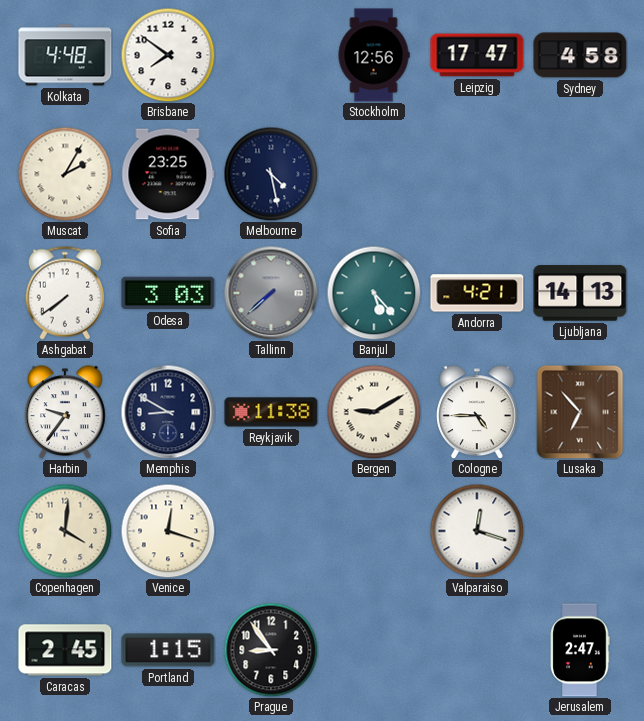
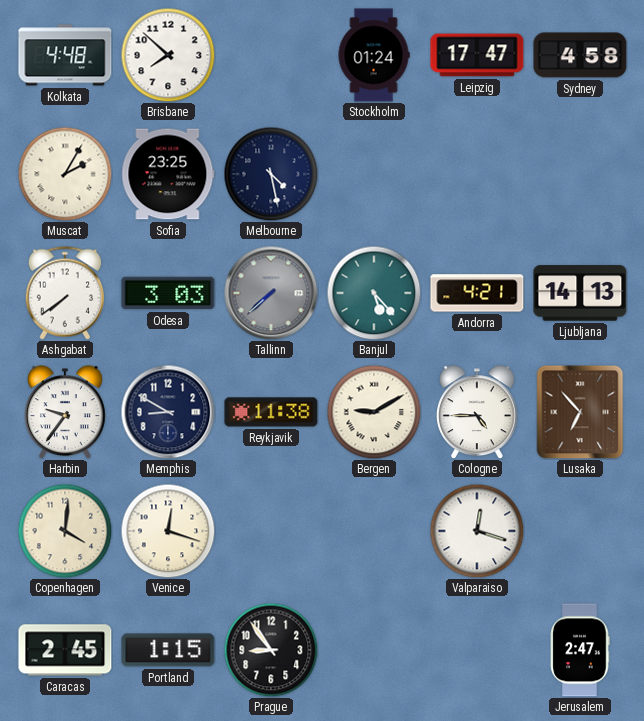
Brisbane: 7:51 -> 7:52
Stockholm: 12:56 -> 01:24
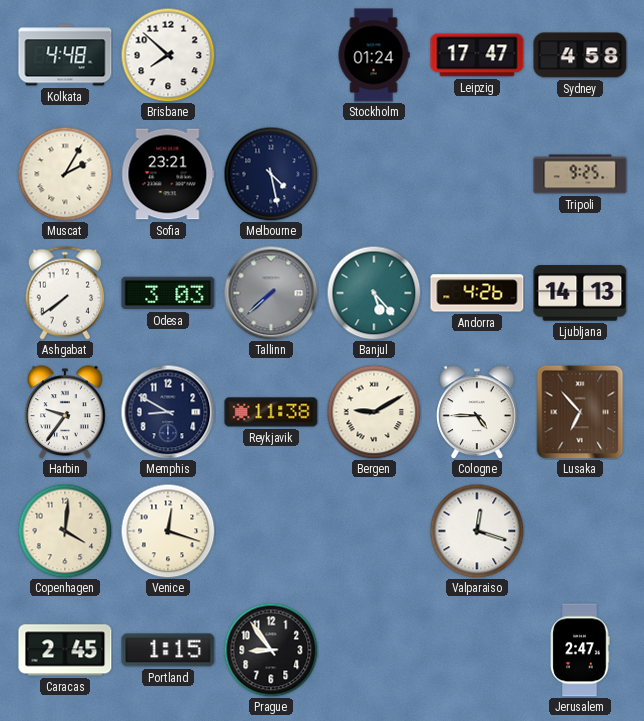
Sofia: 23:25 -> 23:21
Tripoli: none -> 9:25
Andorra: 4:21 -> 4:26
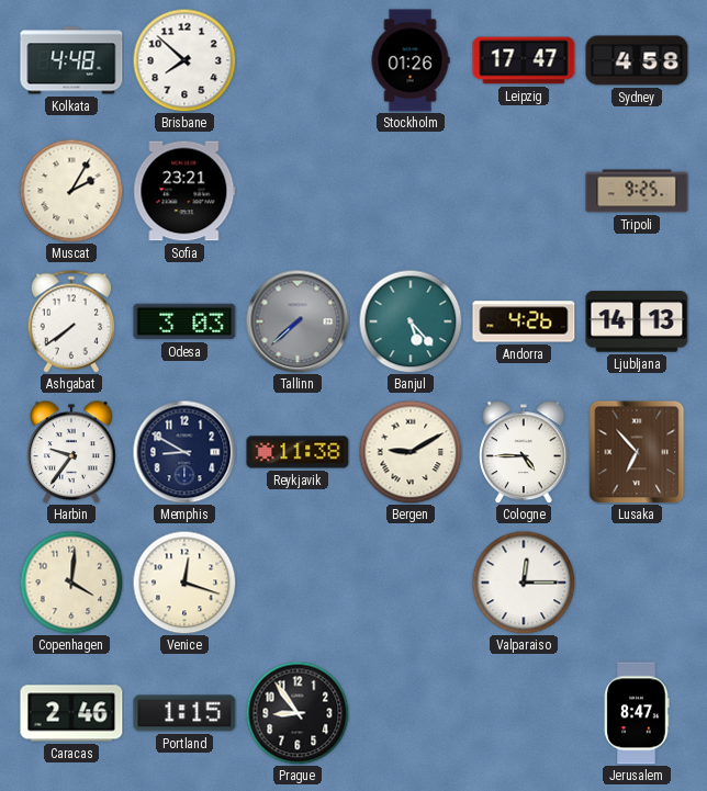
Stockholm: 01:24 -> 01:26
Melbourne: 4:28 -> none
Valparaiso: 12:18 -> 12:15
Caracas: 2:45 -> 2:46
Jerusalem: 2:47 -> 8:47
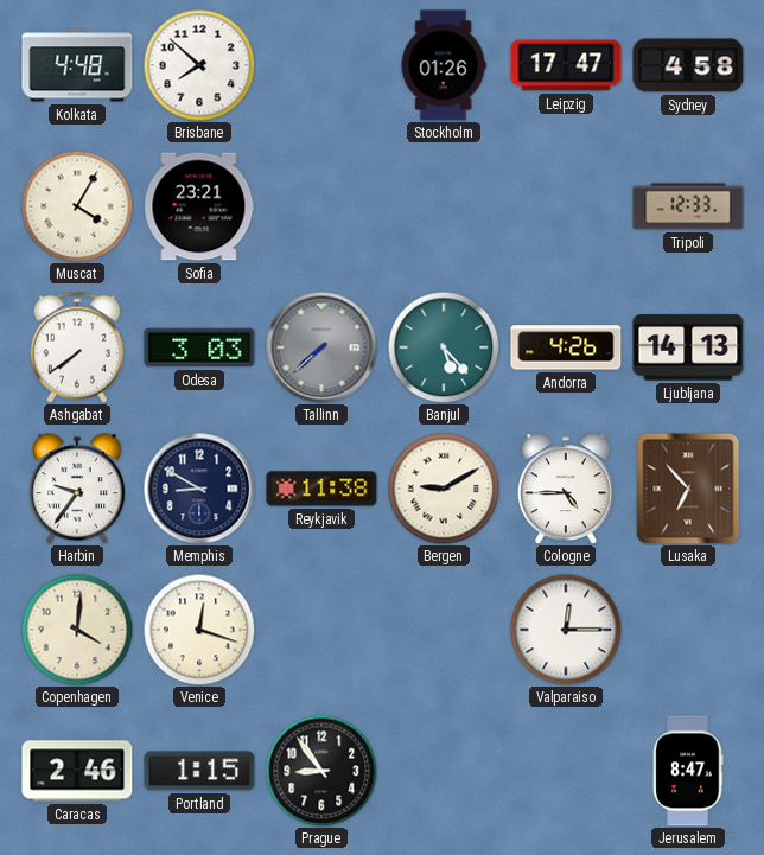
Muscat: 2:05 -> 4:05
Tripoli: 9:25 -> 12:33
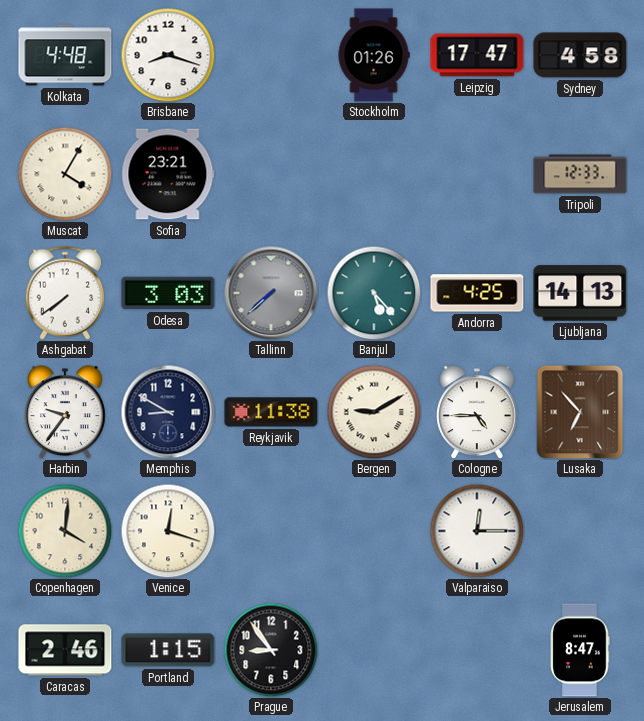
Brisbane: 7:52 -> 8:18
Andorra: 4:26 -> 4:25
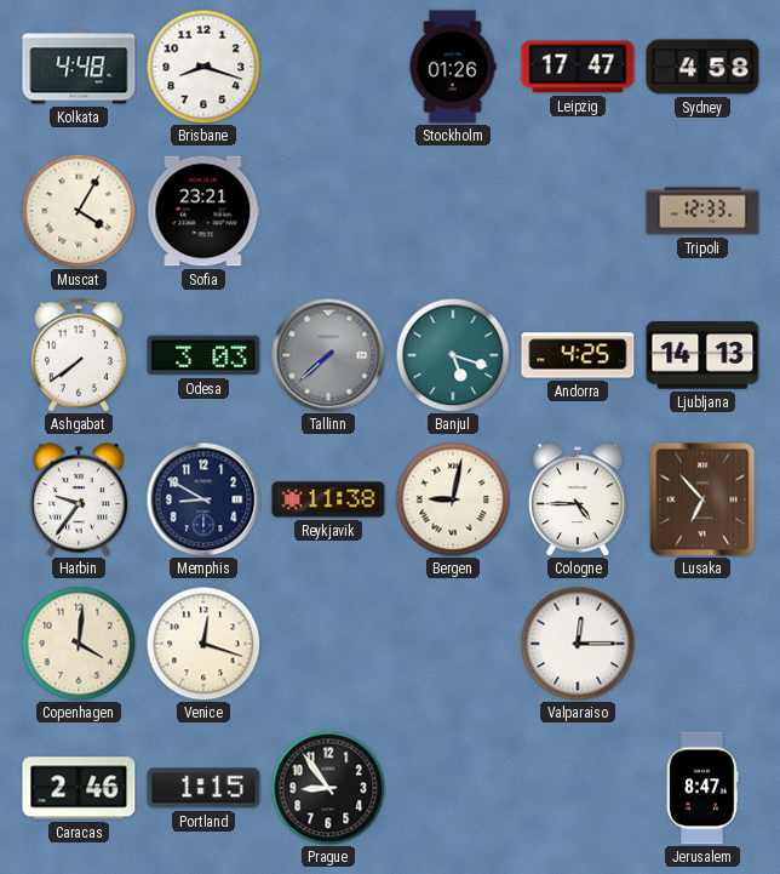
Banjul: 5:23 -> 5:18
Bergen: 9:10 -> 9:02
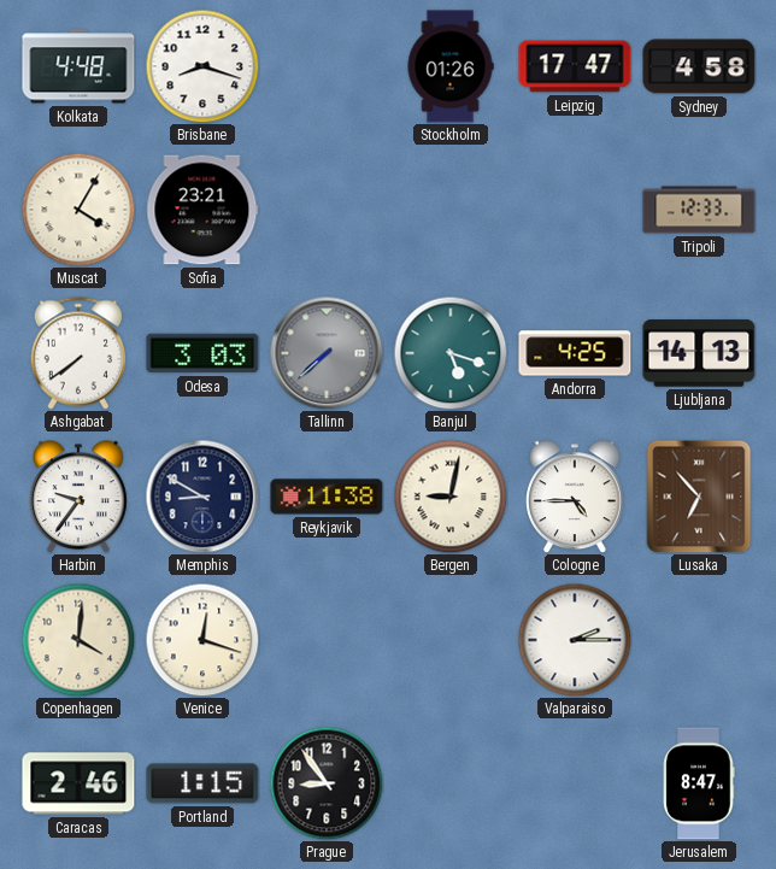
Valparaiso: 12:15 -> 2:15
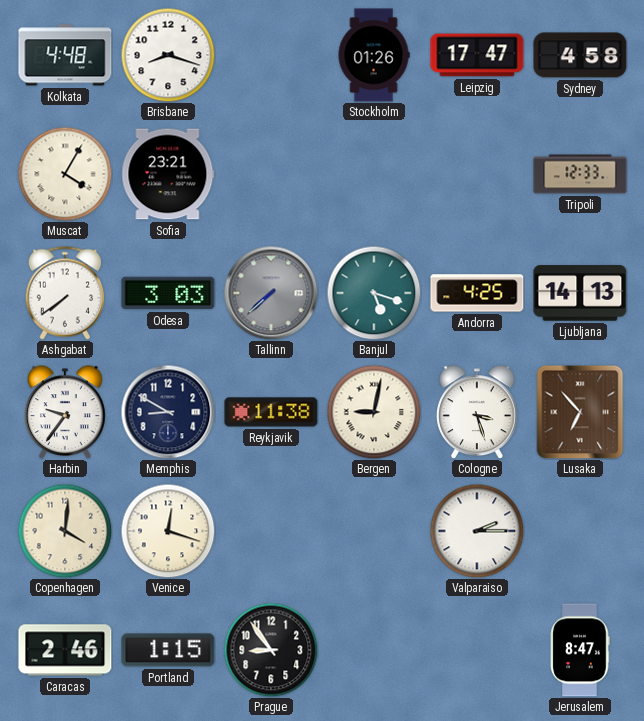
Cologne: 4:45 -> 3:27
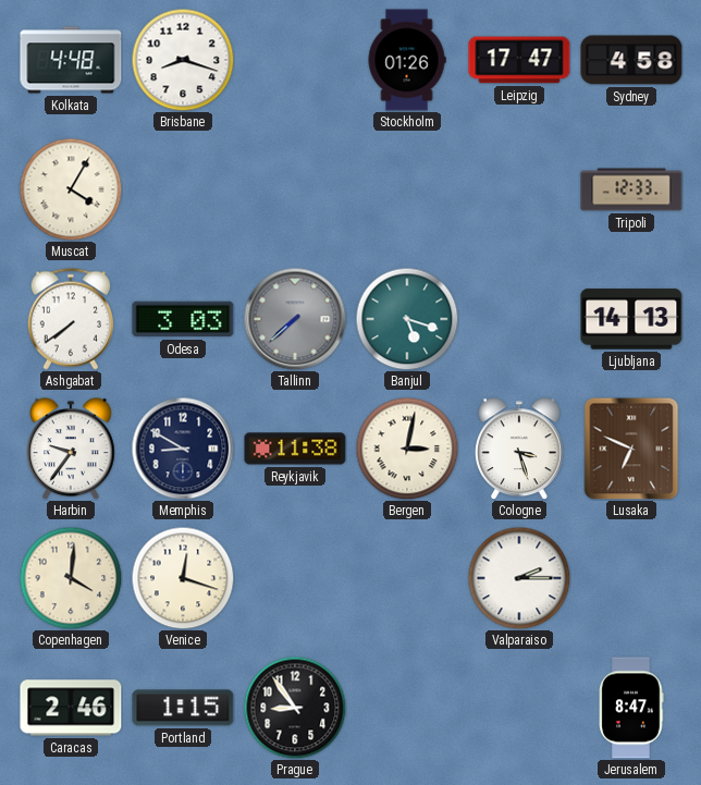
Sofia: 23:21 -> none
Andorra: 4:25 -> none
Bergen: 9:02 -> 3:02
Lusaka: 6:53 -> 6:49
